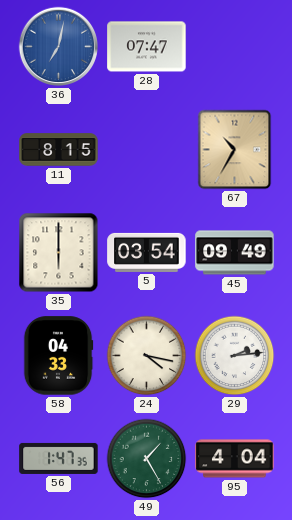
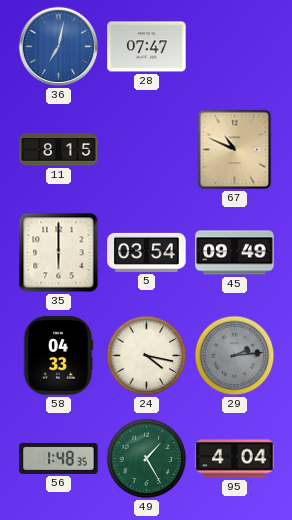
67: 10:35 -> 10:49
29 dial: white -> grey
56: 1:47 -> 1:48
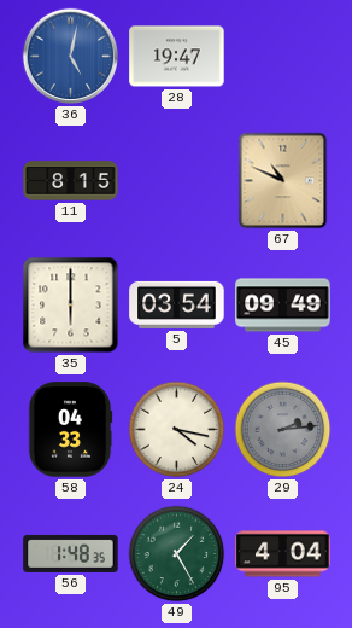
36: 7:02 -> 5:02
28: 07:47 -> 19:47
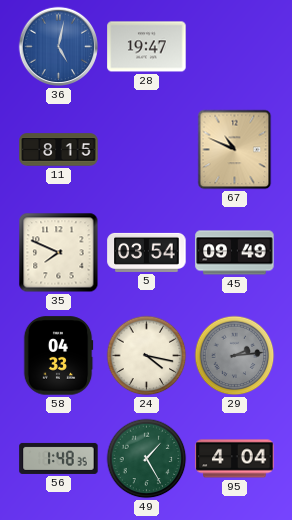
35: 6:00 -> 7:49
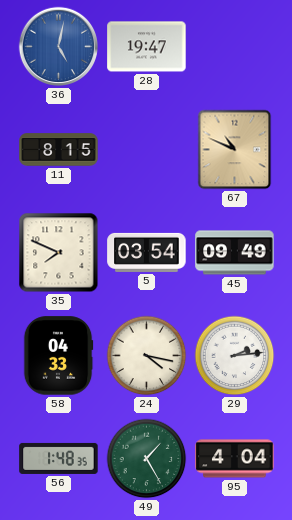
29 dial: grey -> white
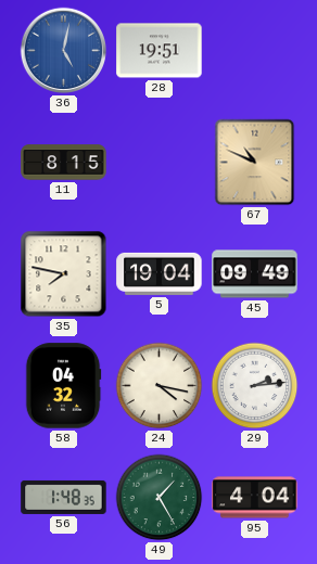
28: 19:47 -> 19:51
35: 7:49 -> 7:47
5: 03:54 -> 19:04
58: 04:33 -> 04:32
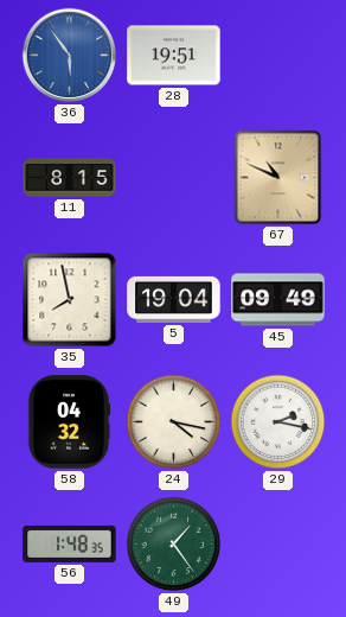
36: 5:02 -> 5:54
35: 7:47 -> 7:58
29: 2:14 -> 2:17
49: 1:25 -> 1:24
95: 4:04 -> none
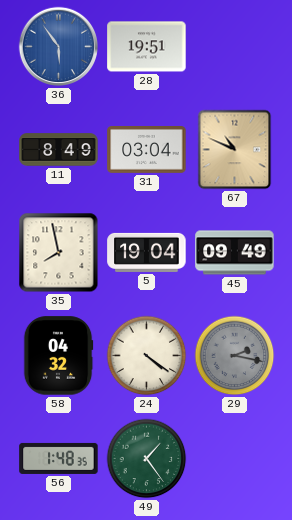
11: 8:15 -> 8:49
31: none -> 03:04
24: 4:17 -> 4:21
29 dial: white -> grey
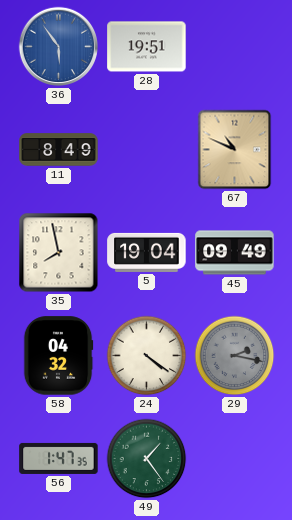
31: 03:04 -> none
56: 1:48 -> 1:47
